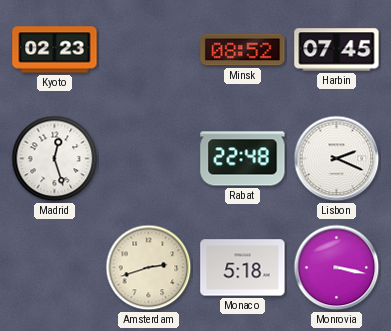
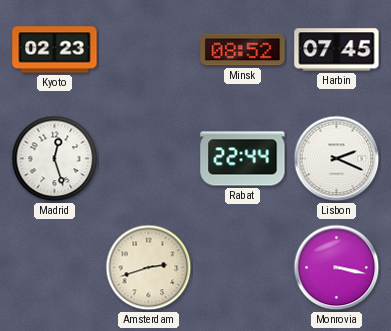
Rabat: 22:48 -> 22:44
Monaco: 5:18 -> none
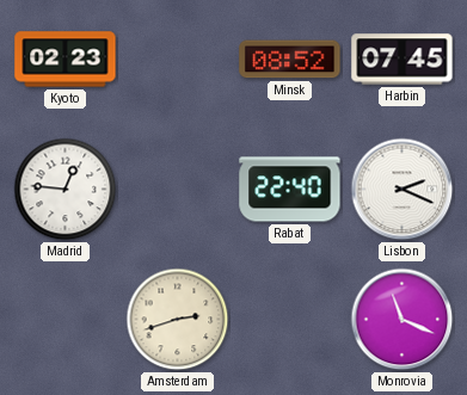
Madrid: 12:27 -> 12:46
Rabat: 22:44 -> 22:40
Monrovia: 3:17 -> 11:19
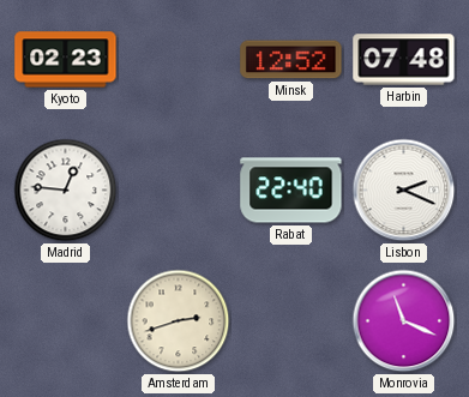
Minsk: 08:52 -> 12:52
Harbin: 07:45 -> 07:48
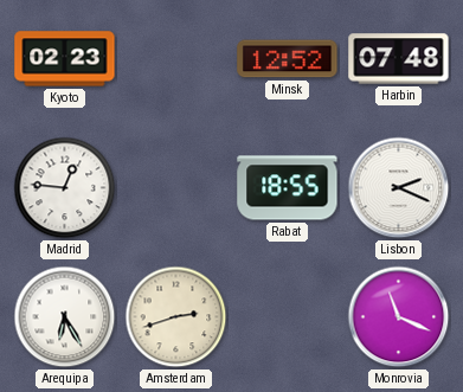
Rabat: 22:40 -> 18:55
Arequipa: none -> 6:25
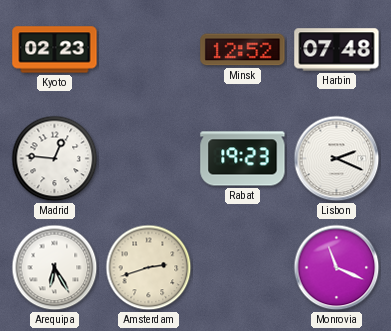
Rabat: 18:55 -> 19:23
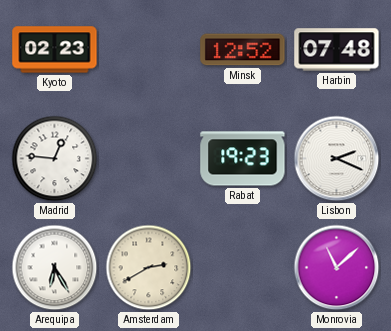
Amsterdam: 2:42 -> 2:40
Monrovia: 11:19 -> 11:08
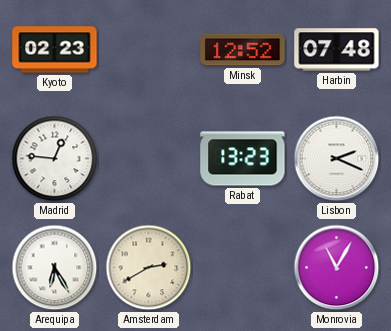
Rabat: 19:23 -> 13:23
Monrovia: 11:08 -> 11:05
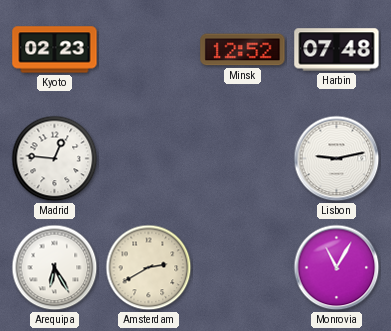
Rabat: 13:23 -> none
Lisbon: 2:19 -> 9:13
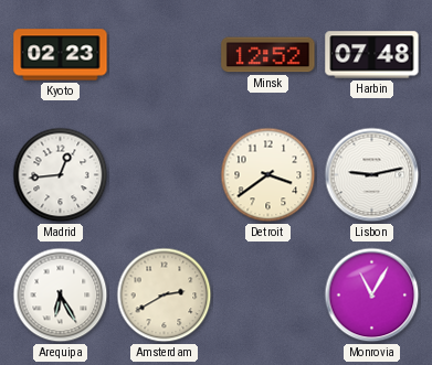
Madrid: 12:46 -> 12:44
Detroit: none -> 3:39
